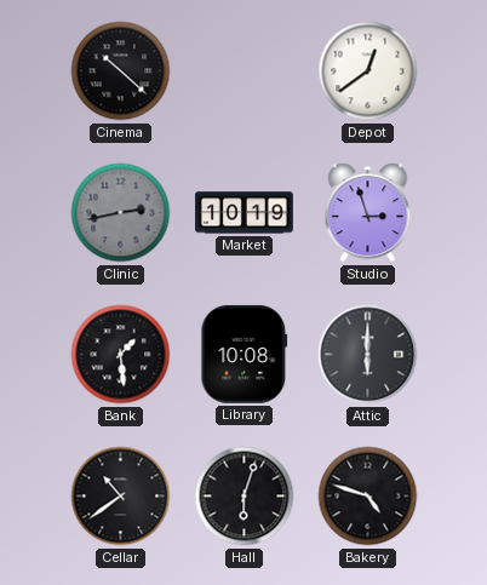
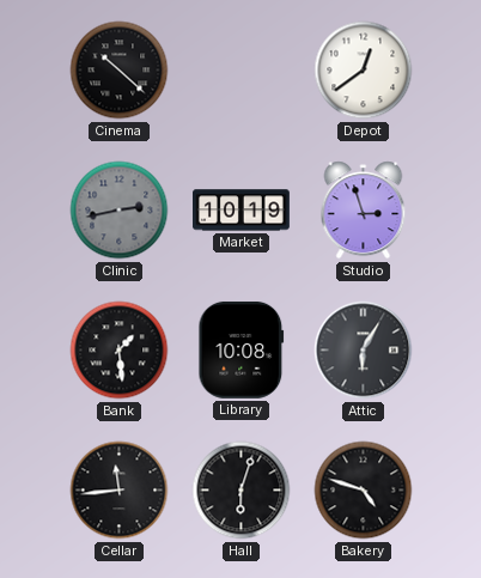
Attic: 6:00 -> 6:05
Cellar: 10:39 -> 11:44
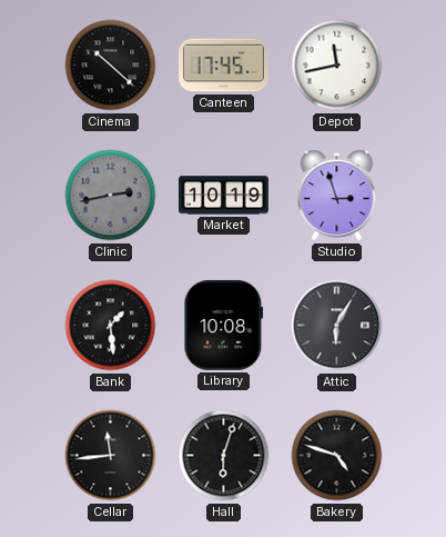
Canteen: none -> 17:45
Depot: 12:39 -> 11:43
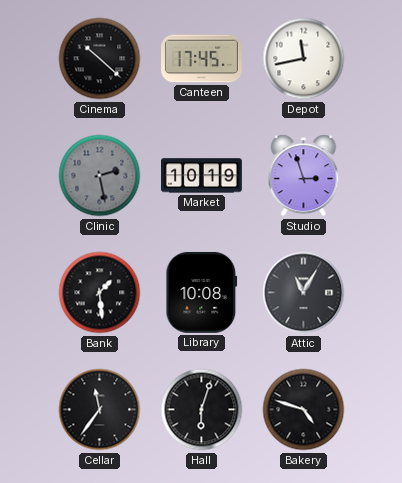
Clinic: 2:43 -> 2:28
Attic: 6:05 -> 11:05
Cellar: 11:44 -> 11:36
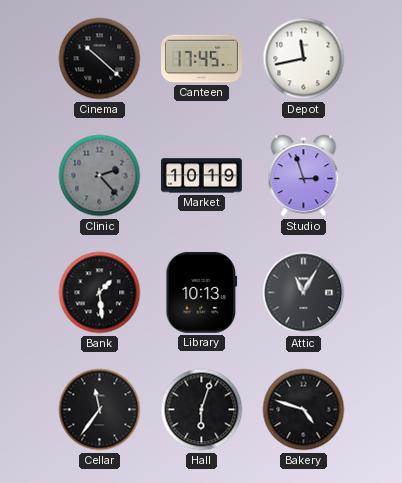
Clinic: 2:28 -> 2:23
Library: 10:08 -> 10:13
